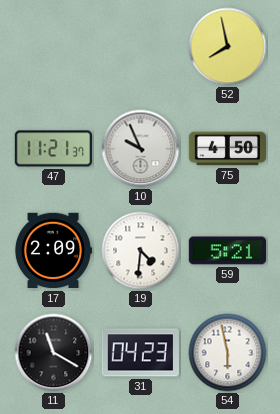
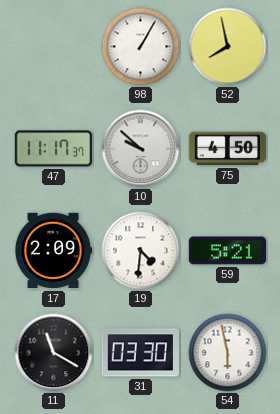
98: none -> 1:05
47: 11:21 -> 11:17
10: 9:56 -> 9:52
31: 04:23 -> 03:30
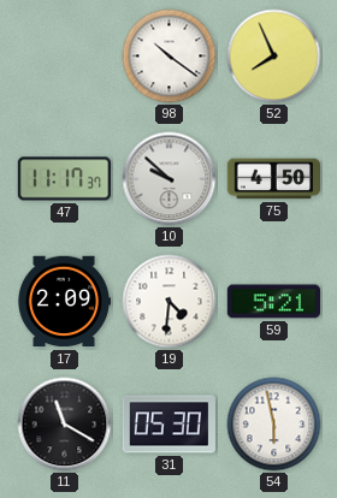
98: 1:05 -> 10:21
52: 7:58 -> 7:56
31: 03:30 -> 05:30
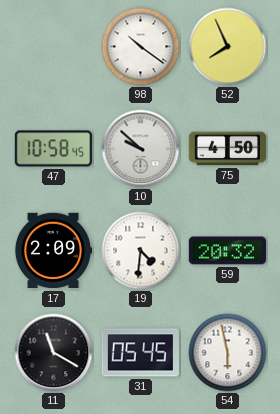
47: 11:17 -> 10:58
59: 5:21 -> 20:32
31: 05:30 -> 05:45
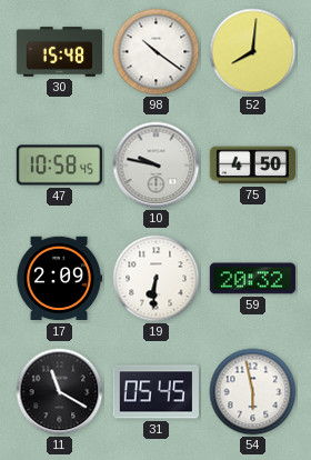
30: none -> 15:48
52: 7:56 -> 8:01
10: 9:52 -> 9:47
19: 4:31 -> 6:31
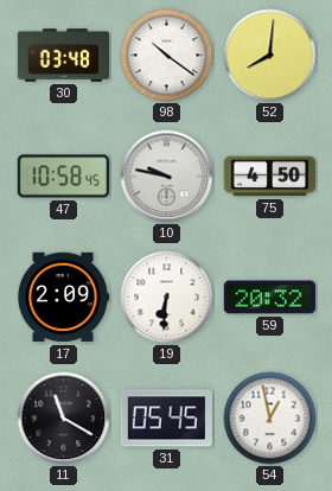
30: 15:48 -> 03:48
54: 5:58 -> 12:58
